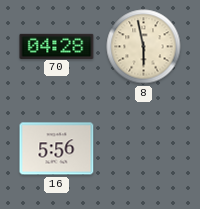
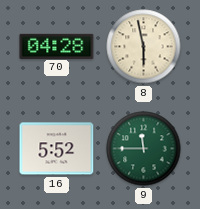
16: 5:56 -> 5:52
9: none -> 11:45
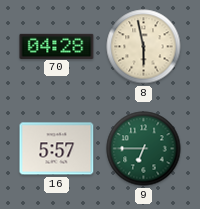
16: 5:52 -> 5:57
9: 11:45 -> 6:45
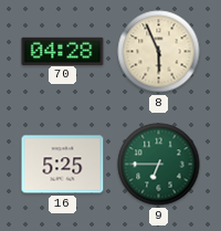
8: 5:58 -> 5:56
16: 5:57 -> 5:25
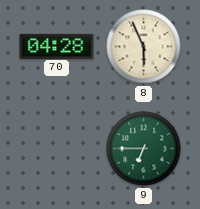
16: 5:25 -> none
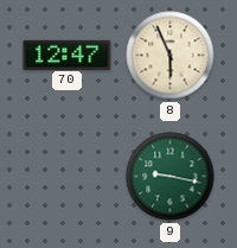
70: 04:28 -> 12:47
9: 6:45 -> 9:17
